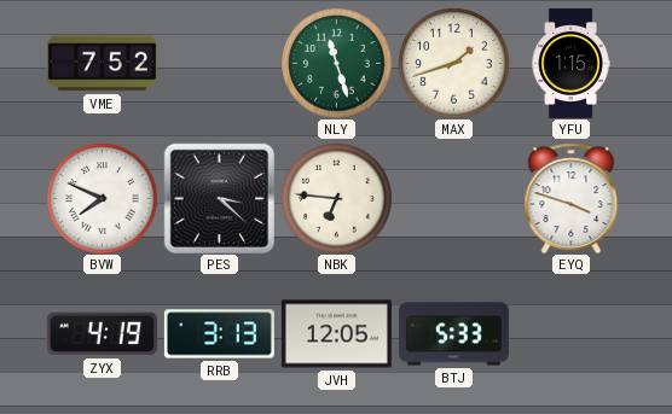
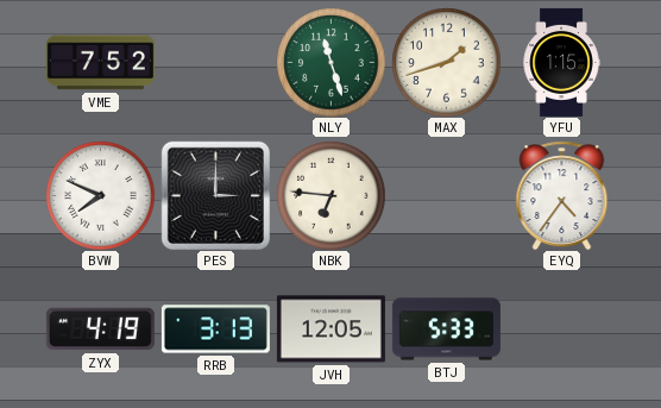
PES: 3:22 -> 3:00
EYQ: 3:48 -> 4:36
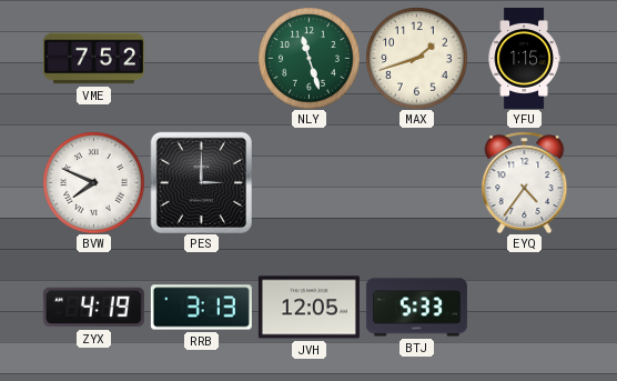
NBK: 6:46 -> none
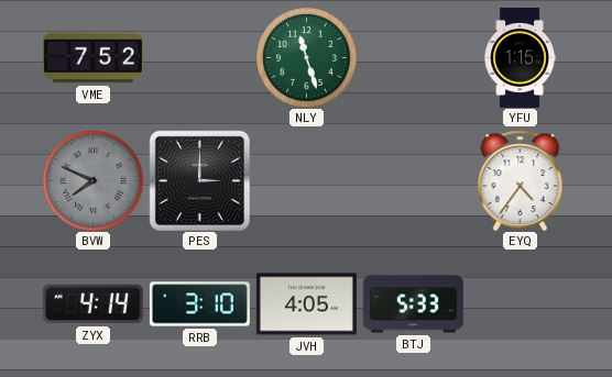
MAX: 1:42 -> none
BVW dial: white -> grey
ZYX: 4:19 -> 4:14
RRB: 3:13 -> 3:10
JVH: 12:05 -> 4:05
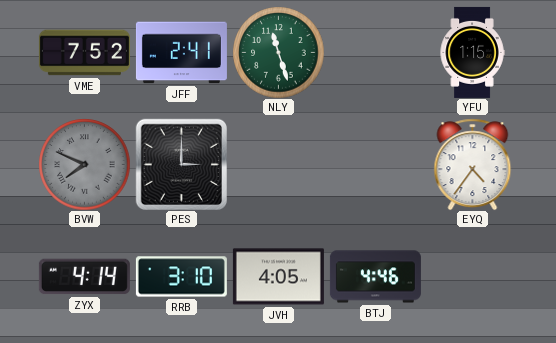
JFF: none -> 2:41
BTJ: 5:33 -> 4:46
